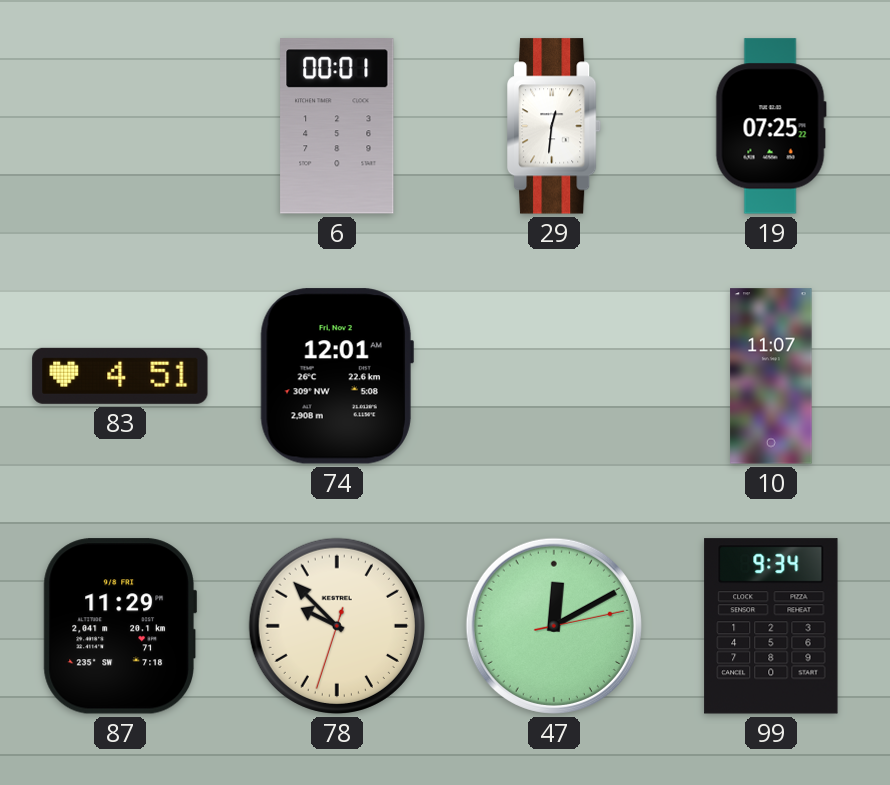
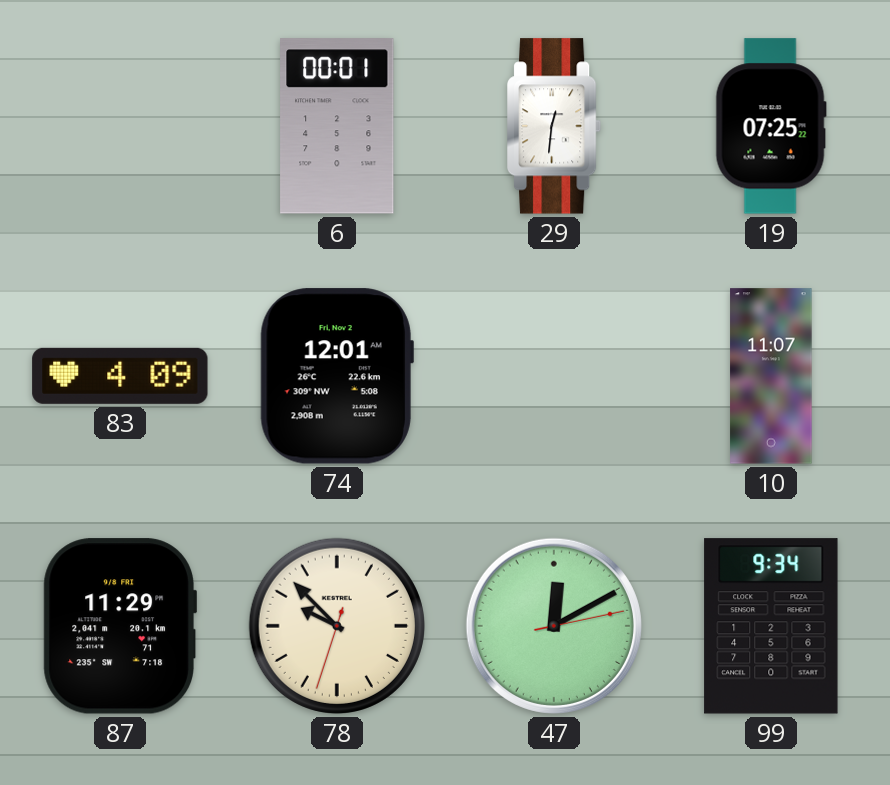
83: 4:51 -> 4:09
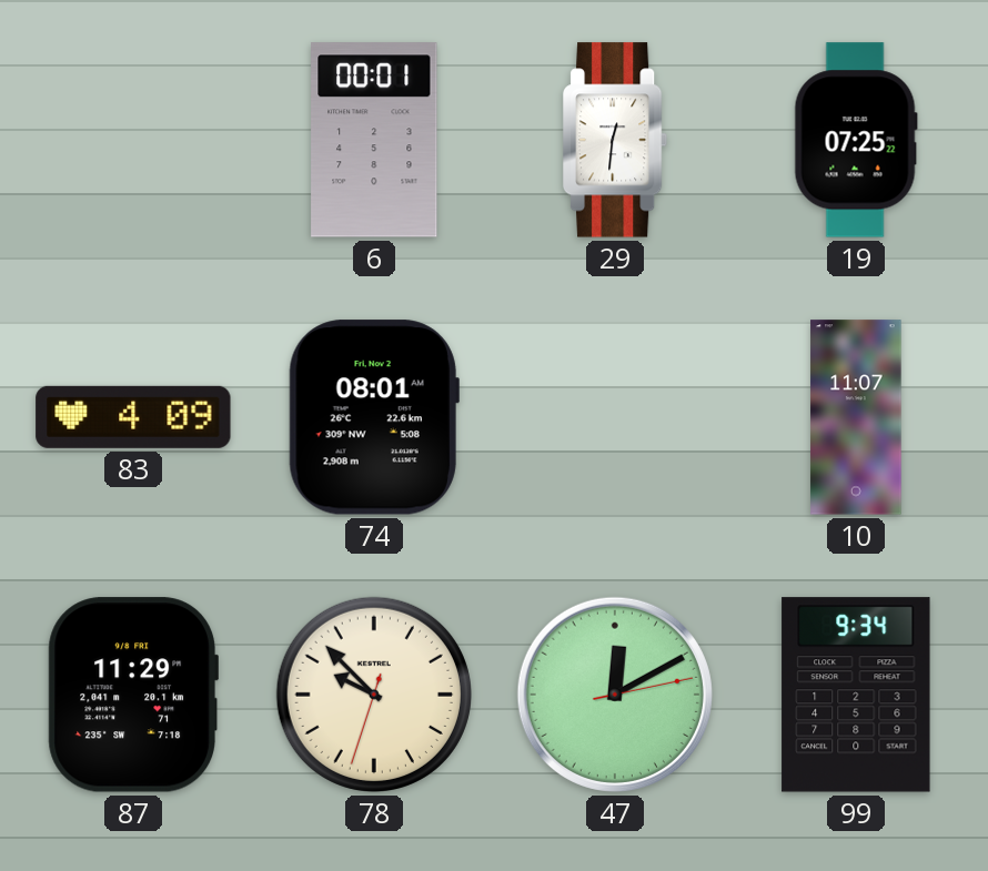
74: 12:01 -> 08:01
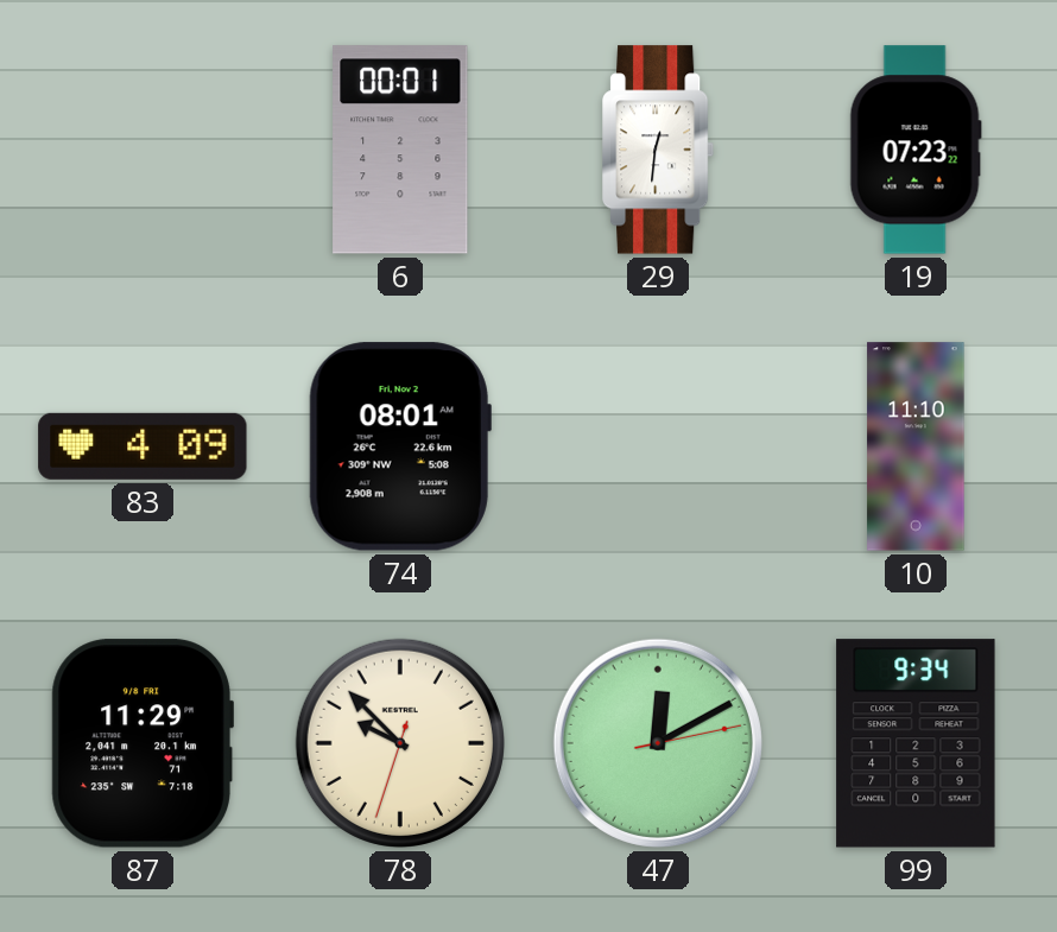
19: 07:25 -> 07:23
10: 11:07 -> 11:10
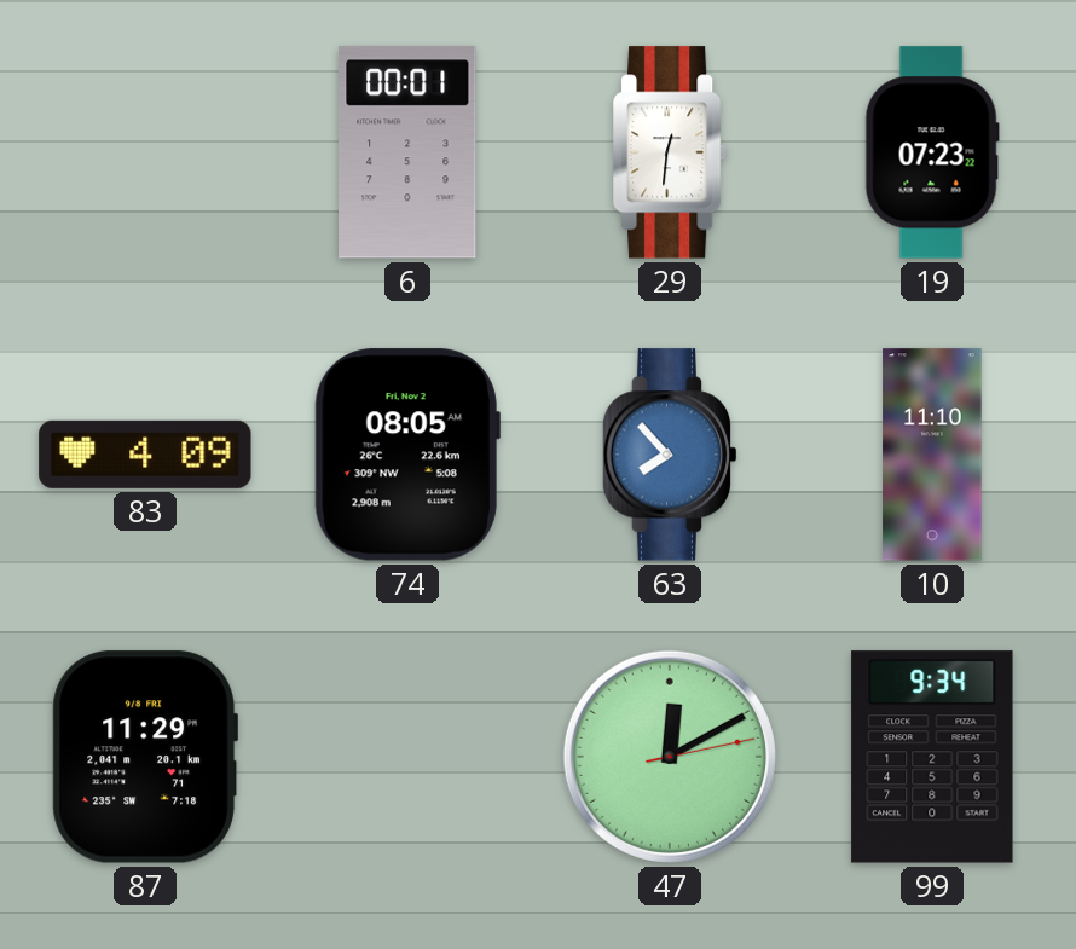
74: 08:01 -> 08:05
63: none -> 7:53
78: 9:52 -> none
